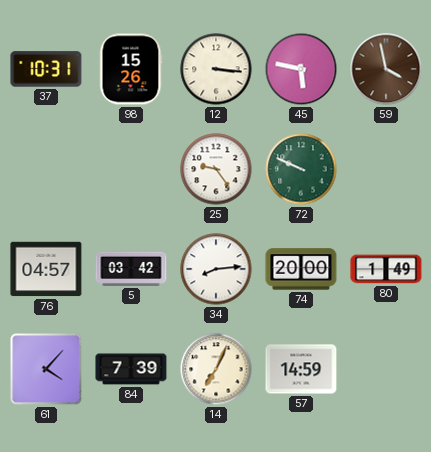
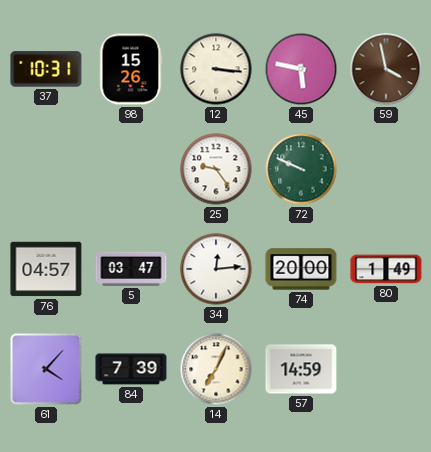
5: 03:42 -> 03:47
34: 8:14 -> 12:14
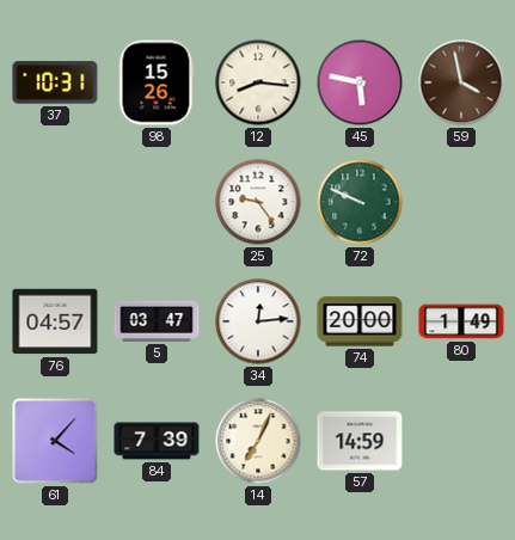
12: 3:16 -> 8:16
